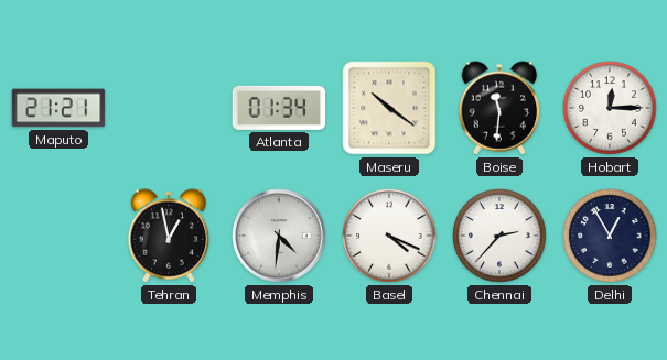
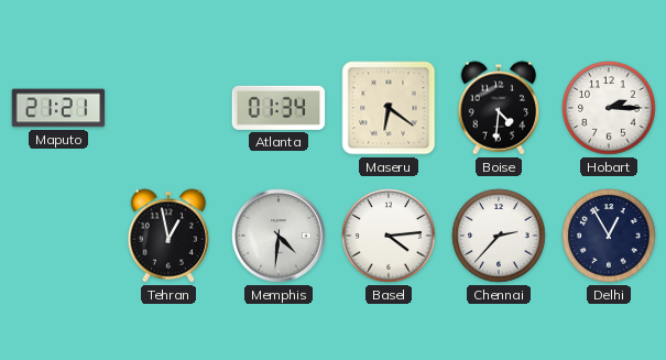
Maseru: 10:21 -> 6:21
Boise: 11:31 -> 4:31
Hobart: 12:15 -> 2:15
Basel: 4:19 -> 4:14
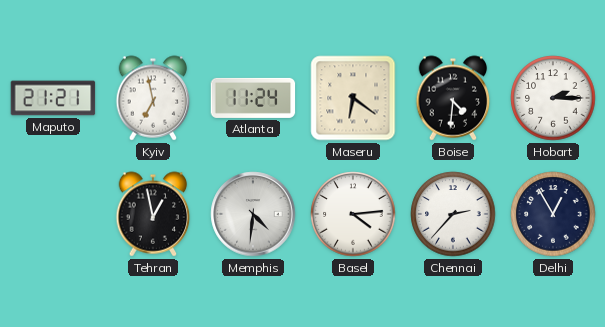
Kyiv: none -> 6:58
Atlanta: 01:34 -> 11:24
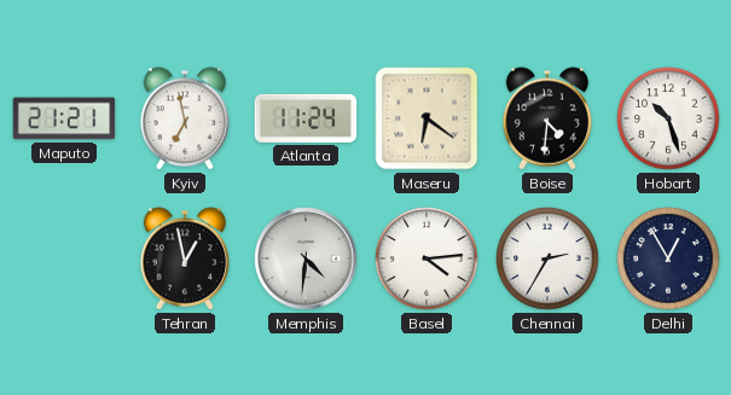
Hobart: 2:15 -> 10:27
Chennai: 2:37 -> 2:35
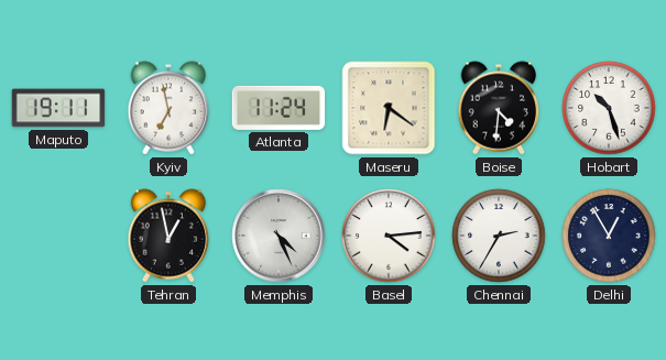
Maputo: 21:21 -> 19:11
Memphis: 4:31 -> 4:26
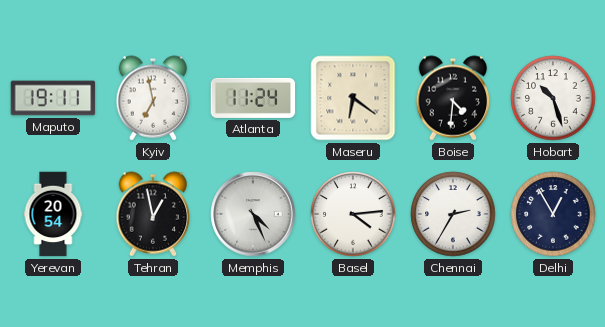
Yerevan: none -> 20:54
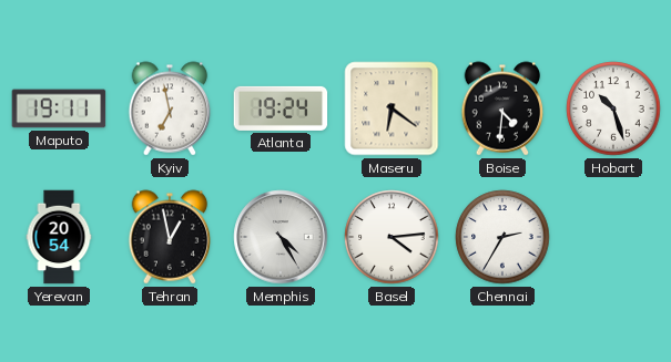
Atlanta: 11:24 -> 19:24
Memphis: 4:26 -> 4:25
Delhi: 12:55 -> none
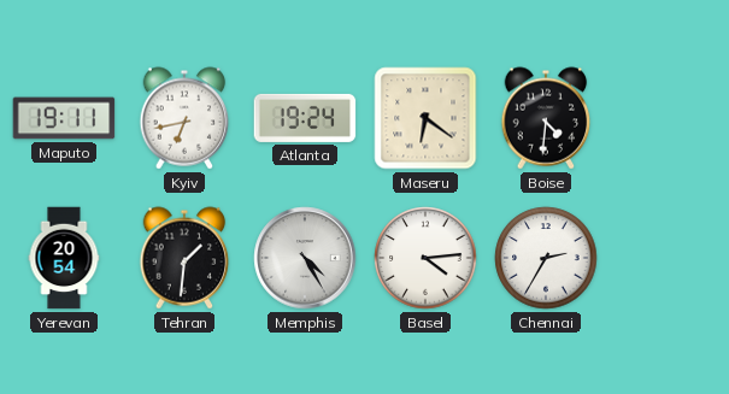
Kyiv: 6:58 -> 6:43
Hobart: 10:27 -> none
Tehran: 12:58 -> 1:31
